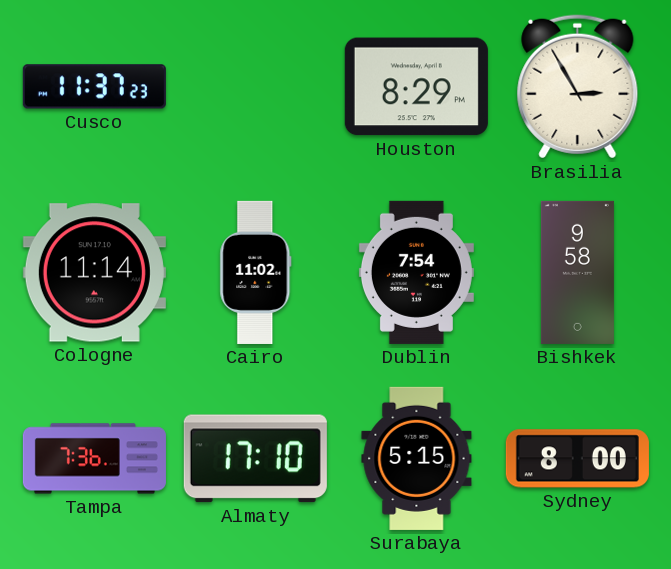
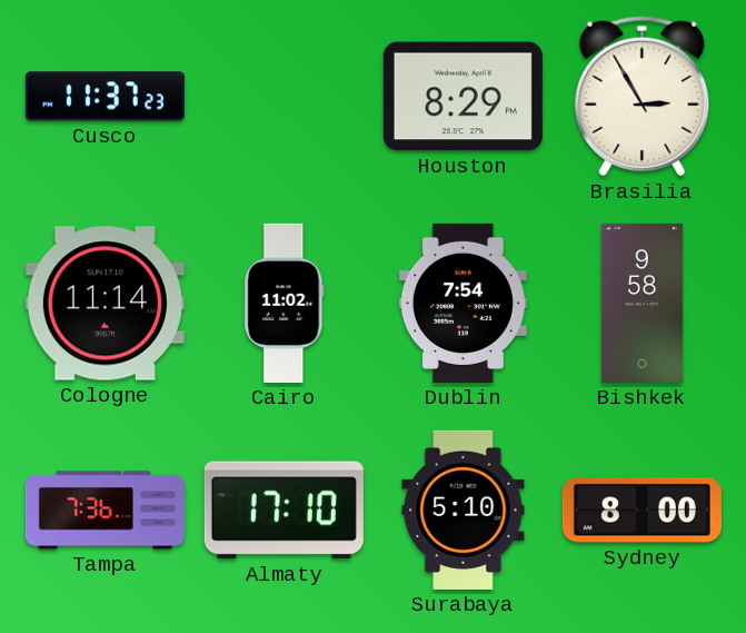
Surabaya: 5:15 -> 5:10
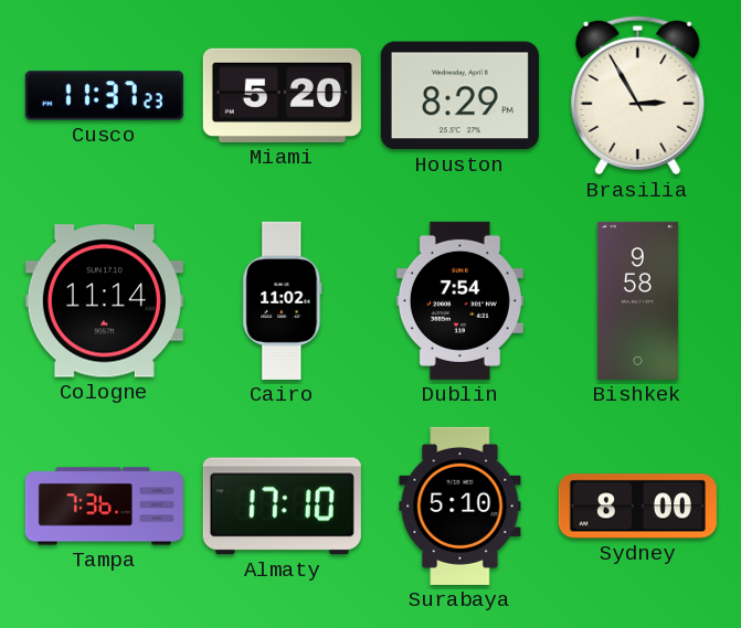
Miami: none -> 5:20
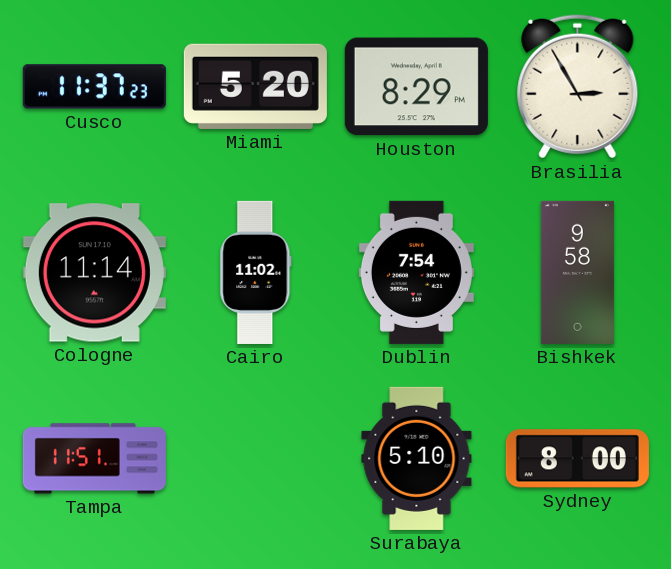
Tampa: 7:36 -> 11:51
Almaty: 17:10 -> none
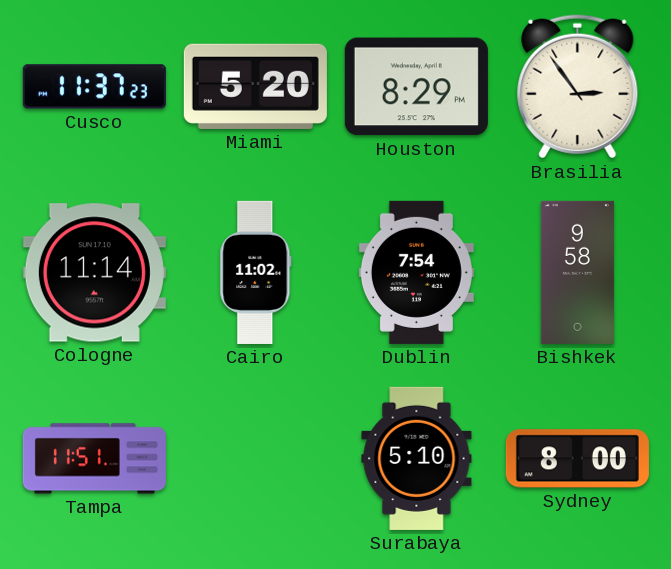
Brasilia: 2:55 -> 2:54
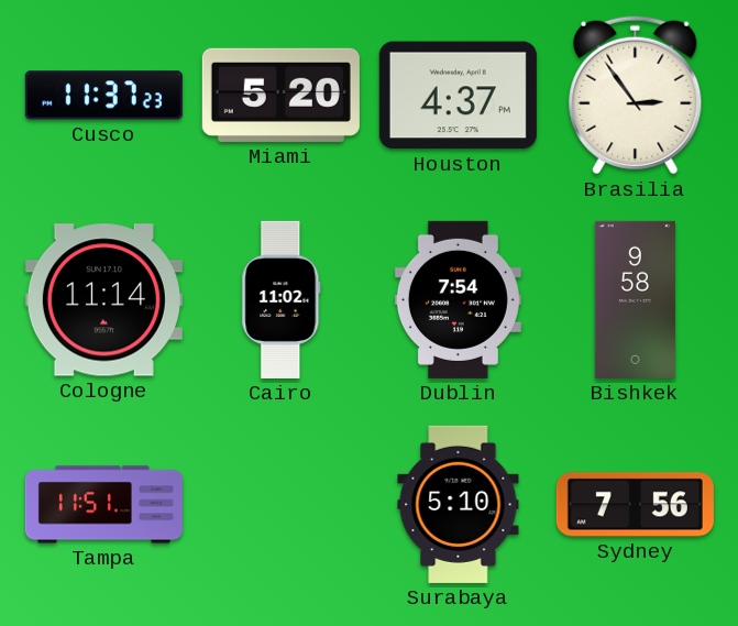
Houston: 8:29 -> 4:37
Sydney: 8:00 -> 7:56
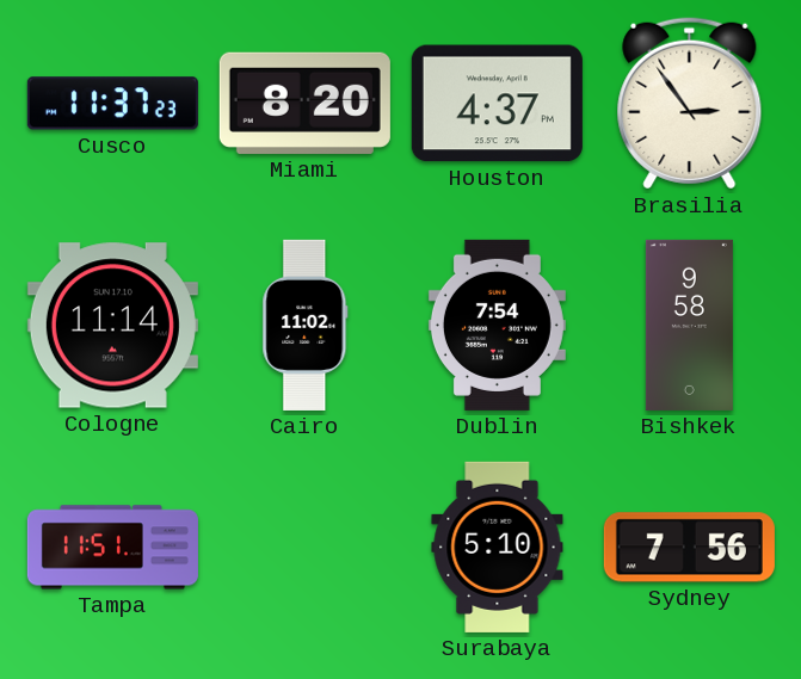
Miami: 5:20 -> 8:20
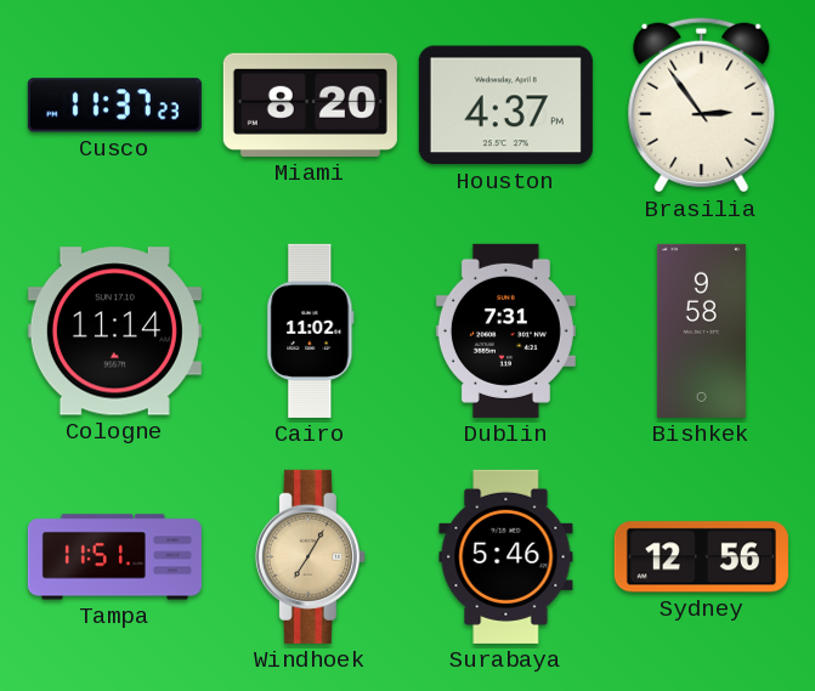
Dublin: 7:54 -> 7:31
Windhoek: none -> 7:05
Surabaya: 5:10 -> 5:46
Sydney: 7:56 -> 12:56
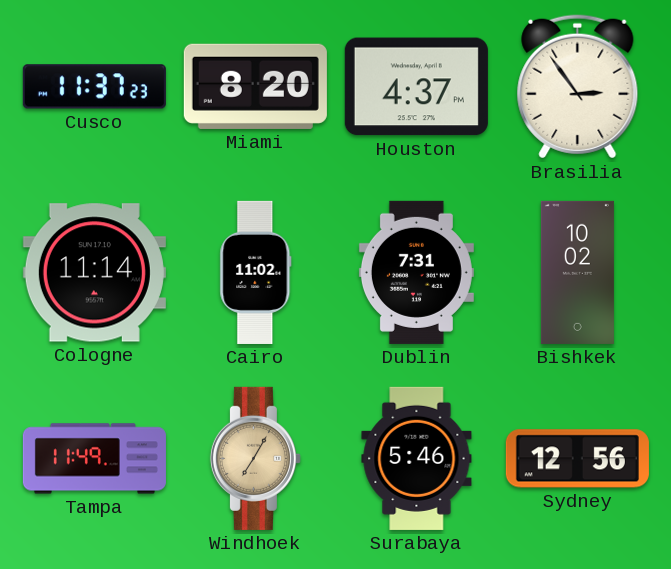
Bishkek: 9:58 -> 10:02
Tampa: 11:51 -> 11:49
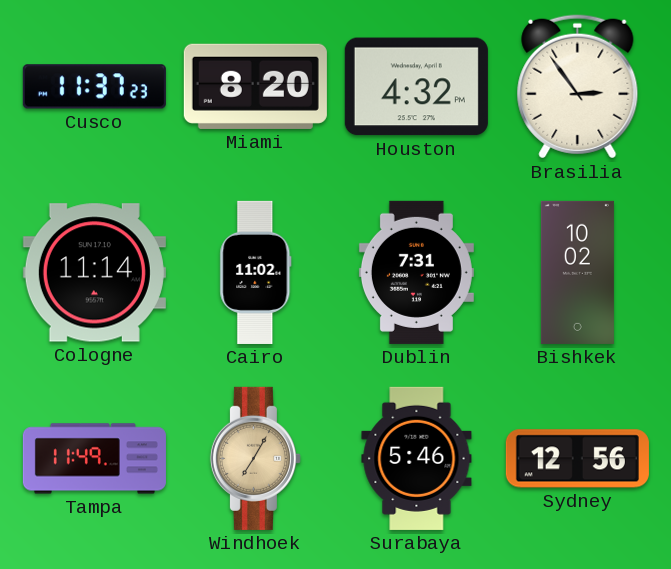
Houston: 4:37 -> 4:32
